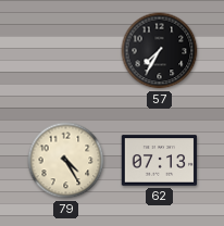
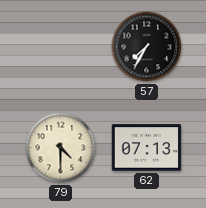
79: 4:25 -> 4:30
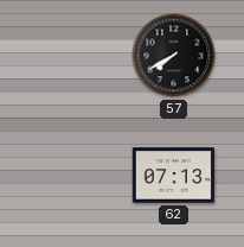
57: 7:35 -> 7:40
79: 4:30 -> none
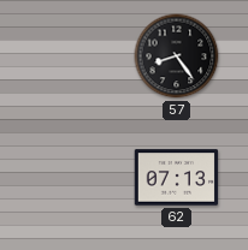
57: 7:40 -> 8:24
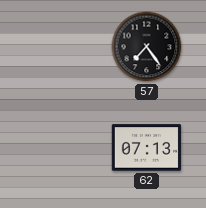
57: 8:24 -> 7:24
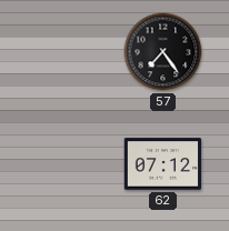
62: 07:13 -> 07:12
